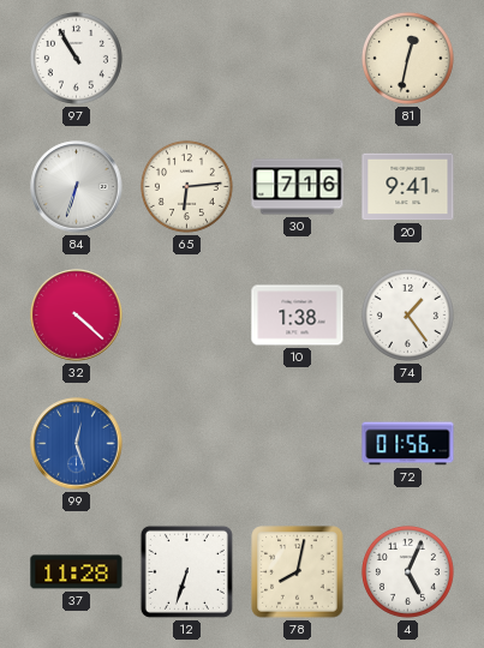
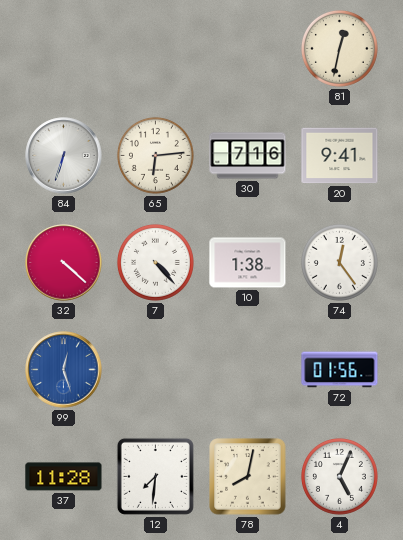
97: 10:55 -> none
7: none -> 4:23
74: 1:24 -> 12:24
12: 6:33 -> 7:31
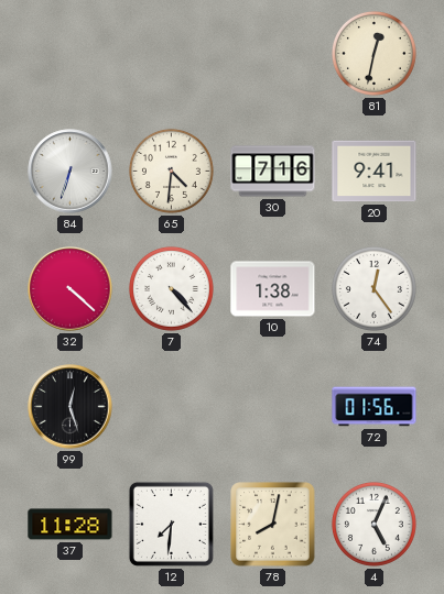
65: 6:14 -> 4:31
99 dial: blue -> black
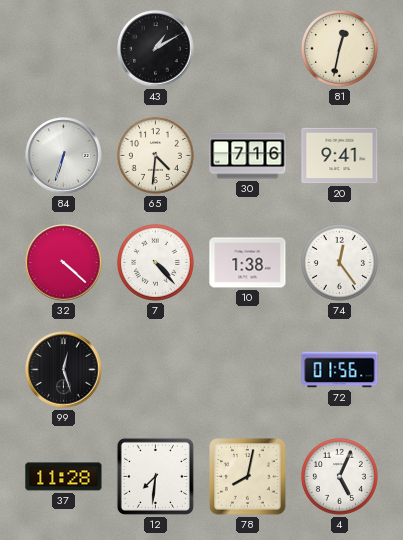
43: none -> 1:10
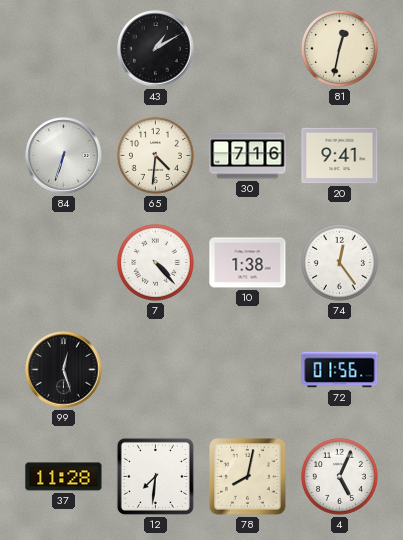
32: 4:22 -> none
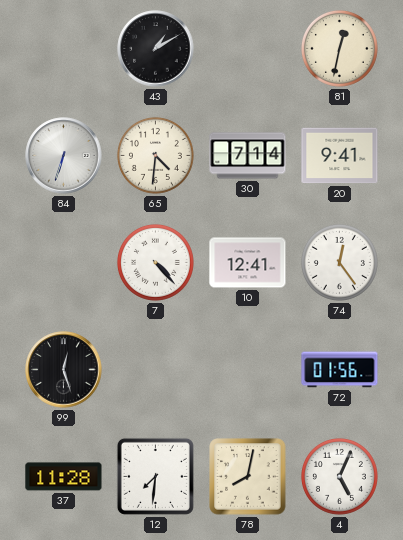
30: 7:16 -> 7:14
10: 1:38 -> 12:41
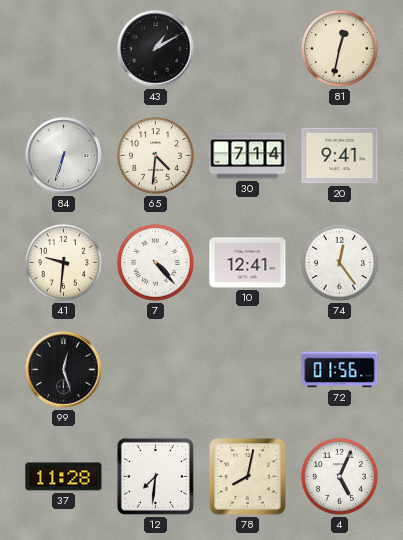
41: none -> 9:31
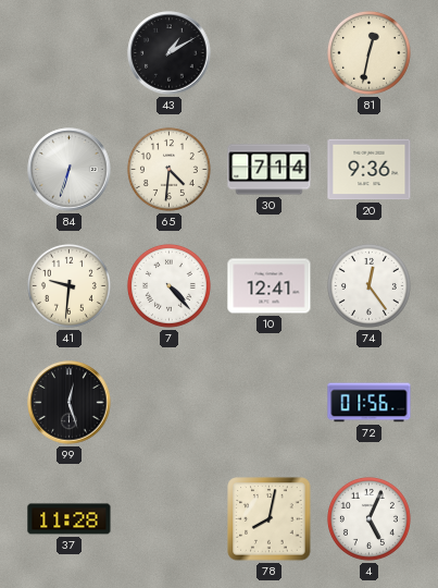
20: 9:41 -> 9:36
12: 7:31 -> none
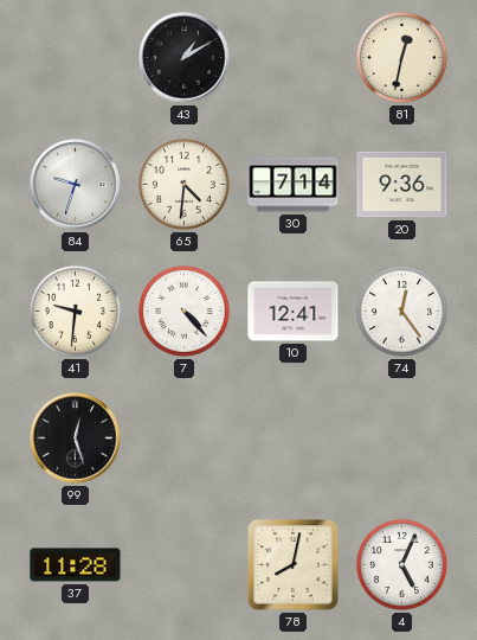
84: 6:33 -> 9:33
72: 01:56 -> none
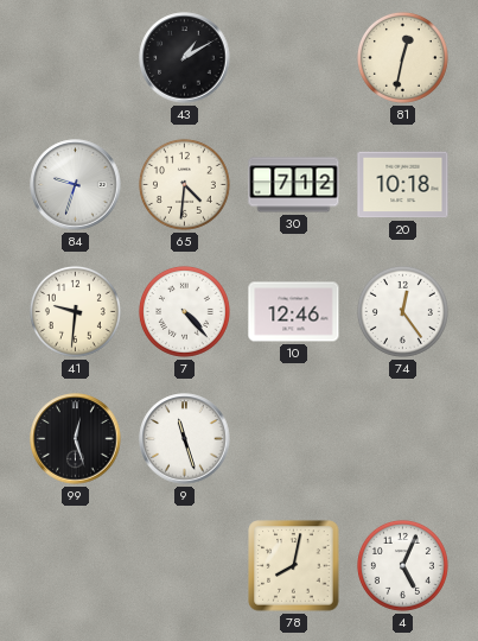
30: 7:14 -> 7:12
20: 9:36 -> 10:18
10: 12:41 -> 12:46
9: none -> 11:27
37: 11:28 -> none
